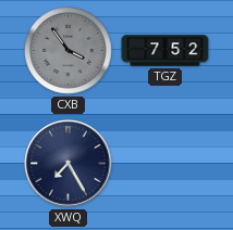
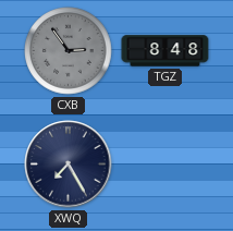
CXB: 3:54 -> 2:54
TGZ: 7:52 -> 8:48
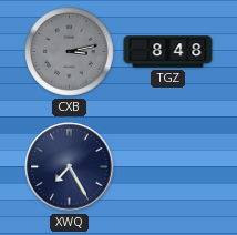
CXB: 2:54 -> 3:13
